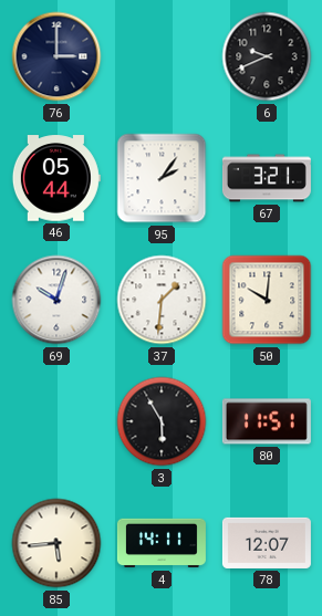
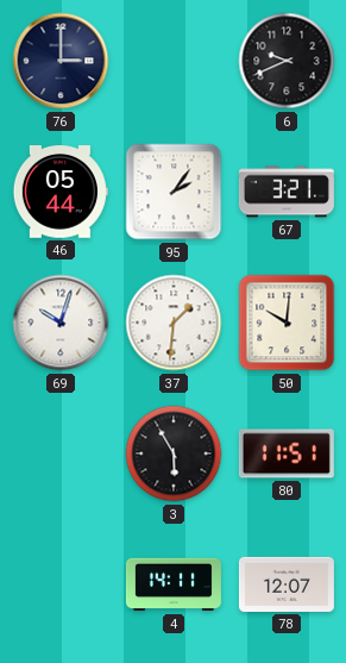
85: 5:44 -> none
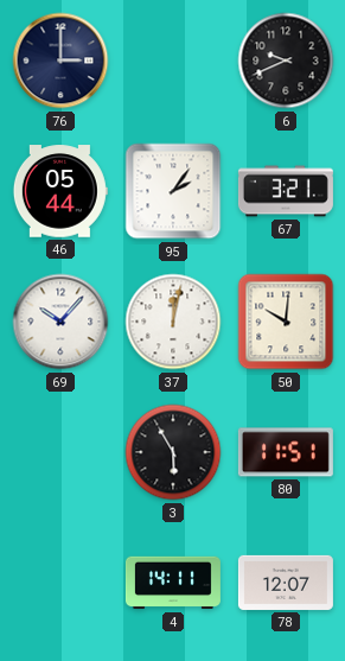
69: 10:03 -> 10:07
37: 1:31 -> 12:02
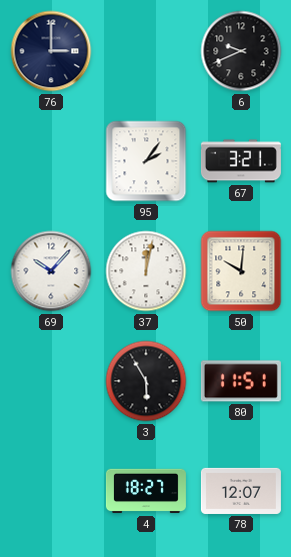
46: 05:44 -> none
4: 14:11 -> 18:27
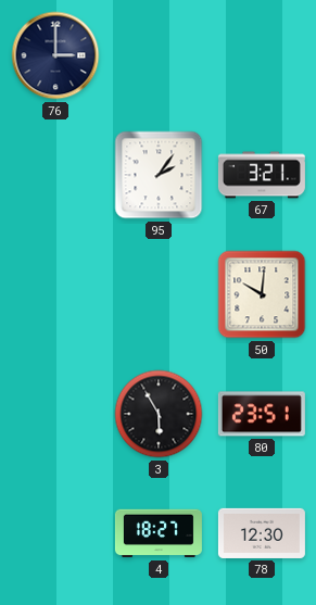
6: 9:41 -> none
69: 10:07 -> none
37: 12:02 -> none
80: 11:51 -> 23:51
78: 12:07 -> 12:30
